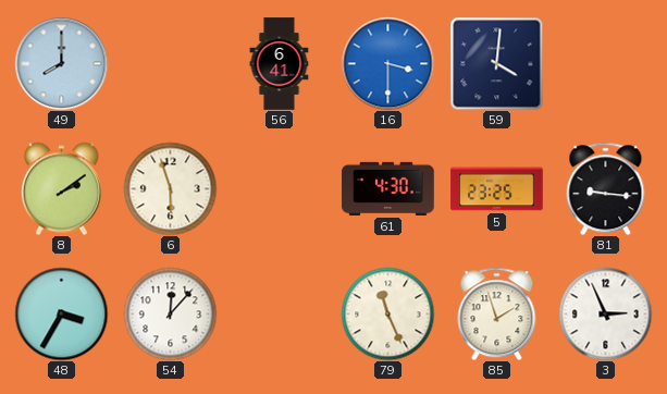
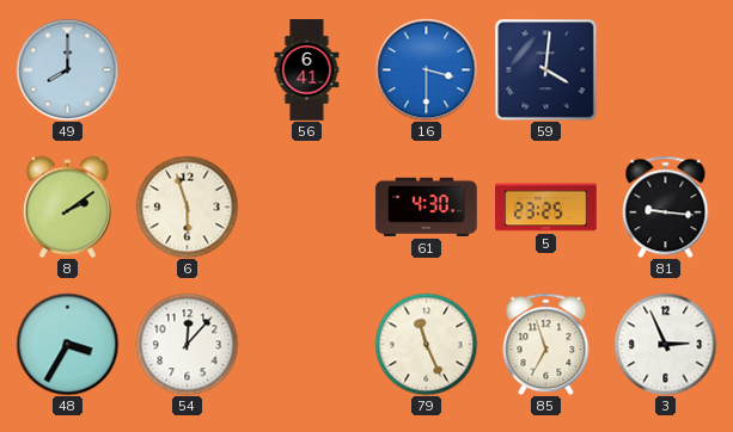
85: 1:57 -> 6:57
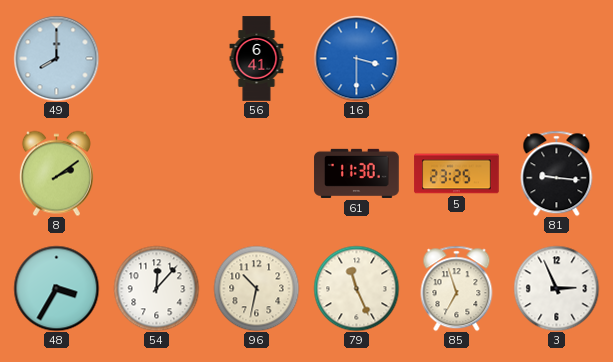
59: 4:01 -> none
6: 5:57 -> none
61: 4:30 -> 11:30
96: none -> 10:32
